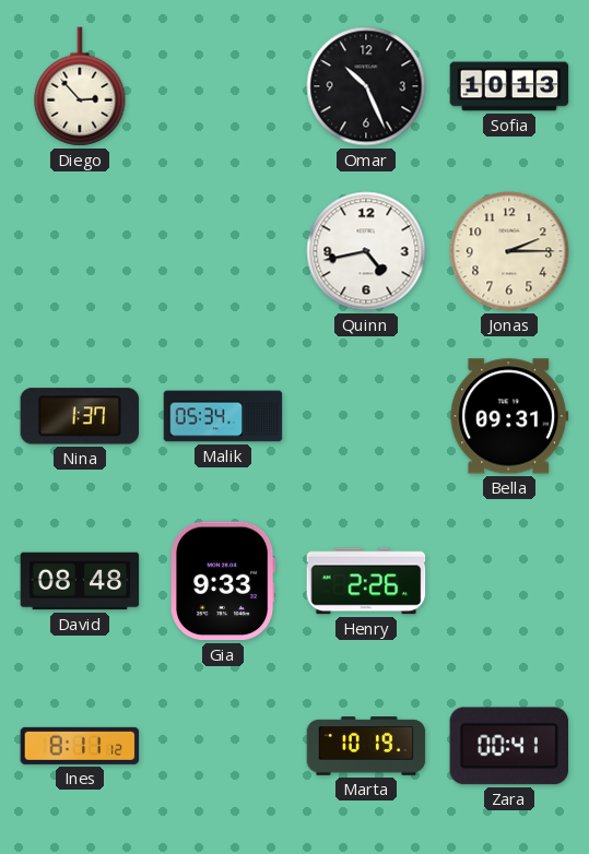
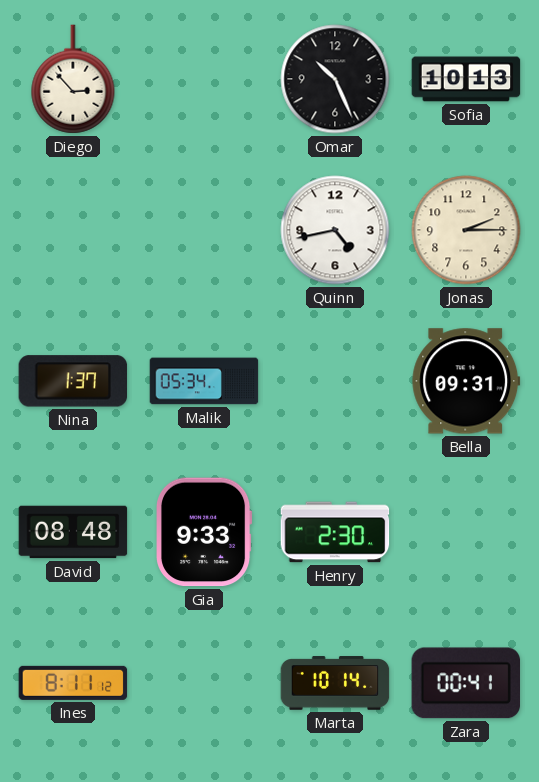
Henry: 2:26 -> 2:30
Marta: 10:19 -> 10:14
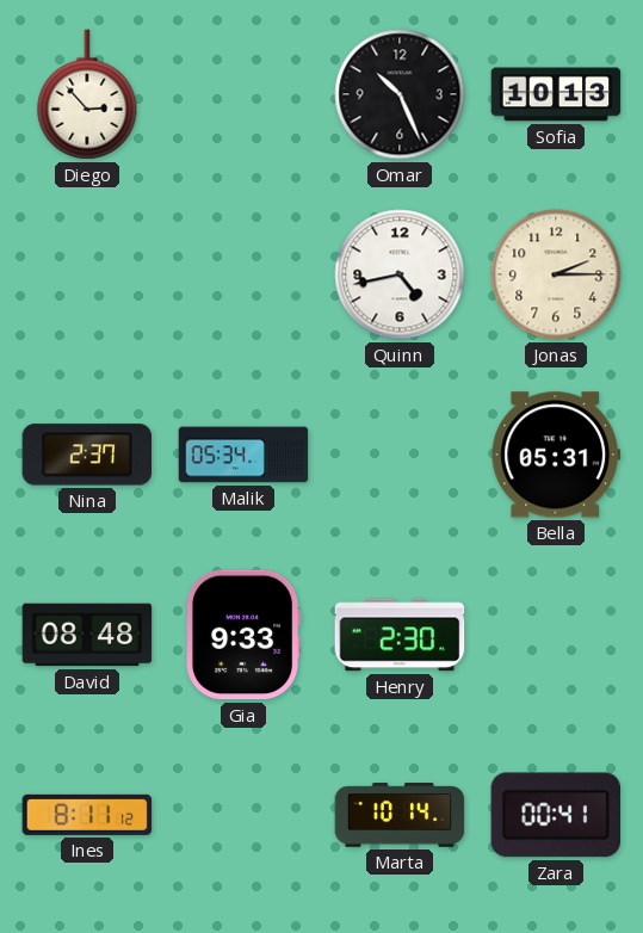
Nina: 1:37 -> 2:37
Bella: 09:31 -> 05:31
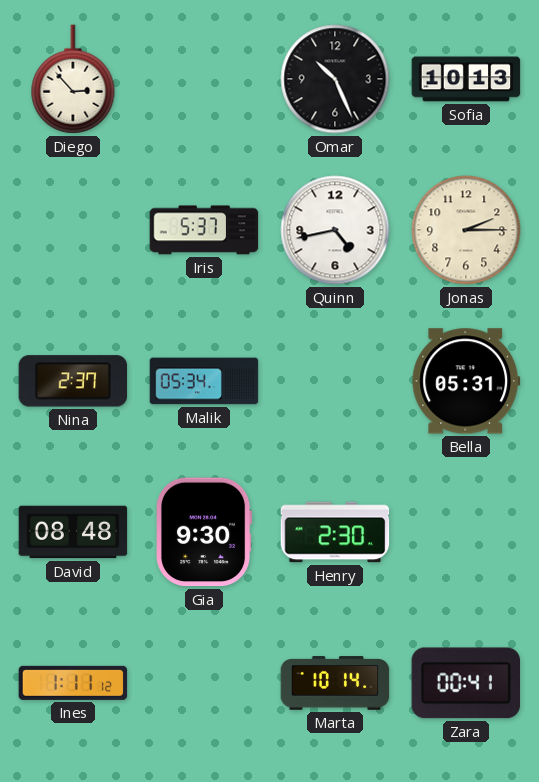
Iris: none -> 5:37
Gia: 9:33 -> 9:30
Ines: 8:11 -> 1:11
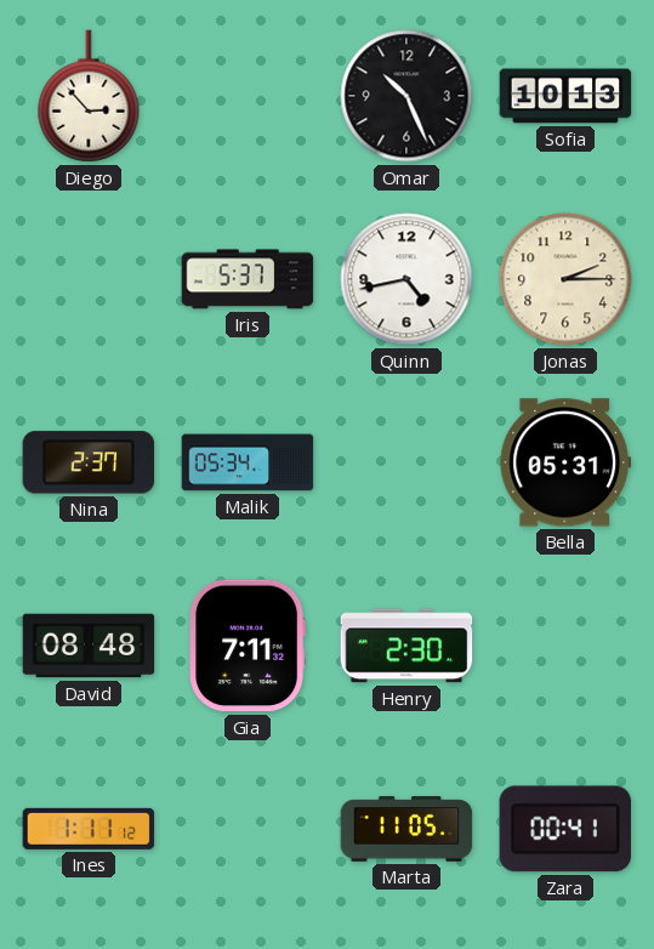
Gia: 9:30 -> 7:11
Marta: 10:14 -> 11:05
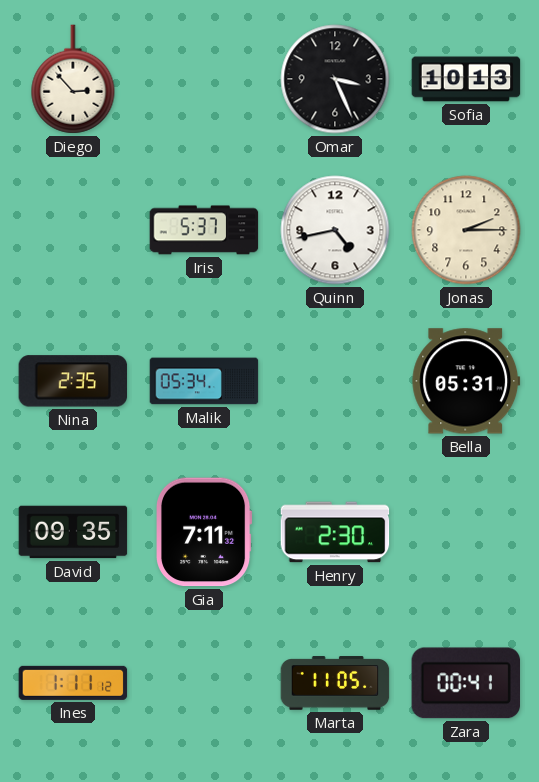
Omar: 10:26 -> 3:26
Nina: 2:37 -> 2:35
David: 08:48 -> 09:35
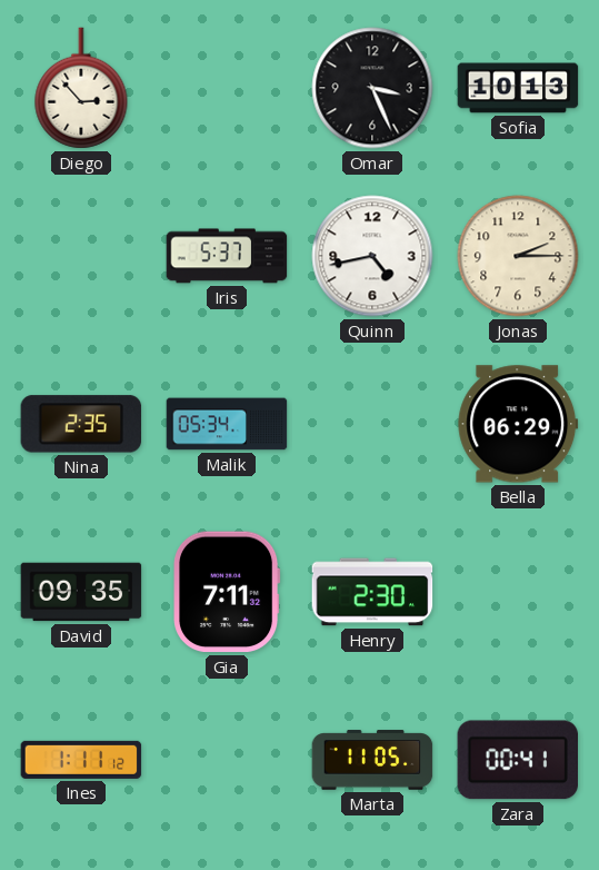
Bella: 05:31 -> 06:29
